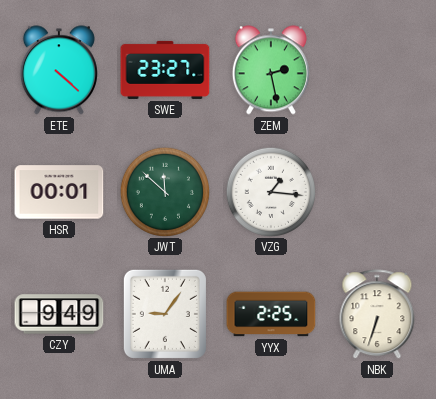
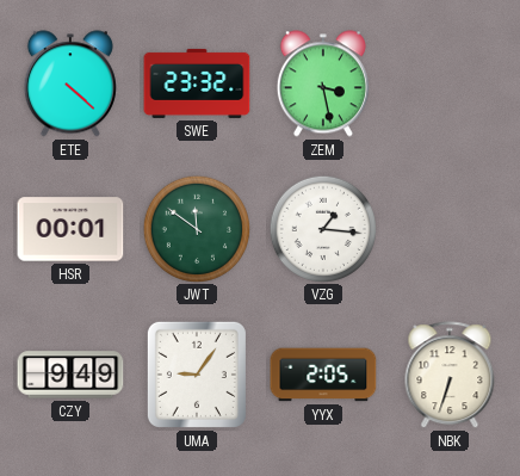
SWE: 23:27 -> 23:32
ZEM: 2:28 -> 3:28
JWT: 11:52 -> 11:51
YYX: 2:25 -> 2:05
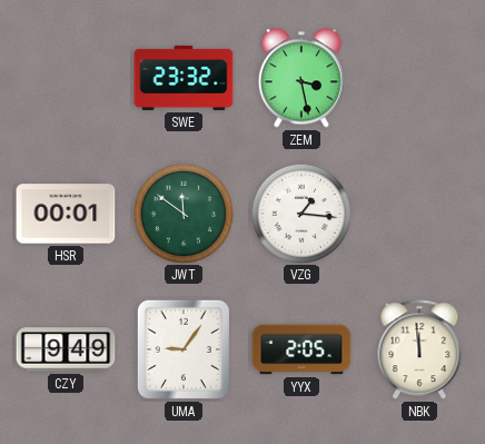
ETE: 4:22 -> none
NBK: 6:33 -> 11:59
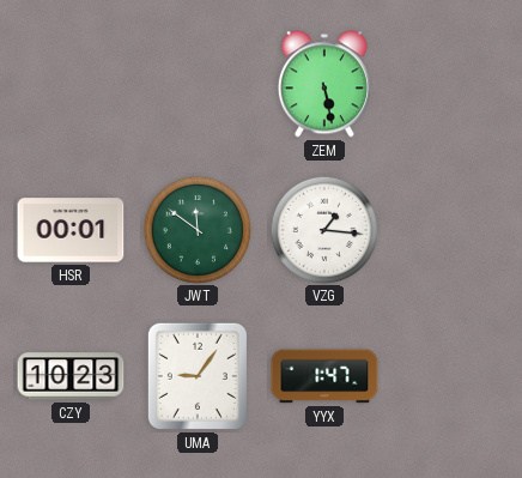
SWE: 23:32 -> none
ZEM: 3:28 -> 5:28
CZY: 9:49 -> 10:23
YYX: 2:05 -> 1:47
NBK: 11:59 -> none
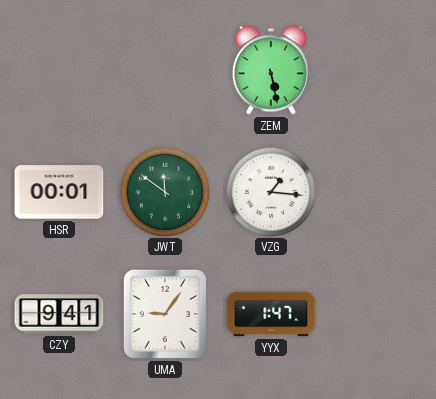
CZY: 10:23 -> 9:41
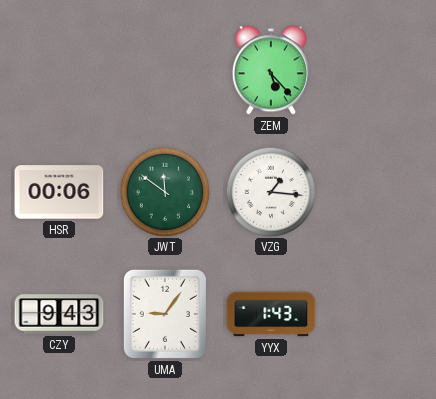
ZEM: 5:28 -> 5:23
HSR: 00:01 -> 00:06
CZY: 9:41 -> 9:43
YYX: 1:47 -> 1:43
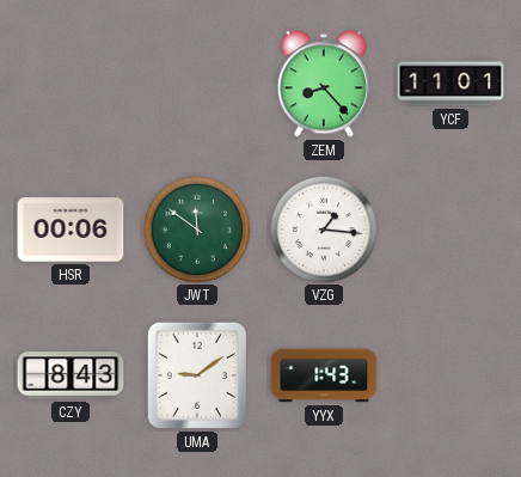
ZEM: 5:23 -> 8:23
YCF: none -> 11:01
CZY: 9:43 -> 8:43
UMA: 9:06 -> 9:09
